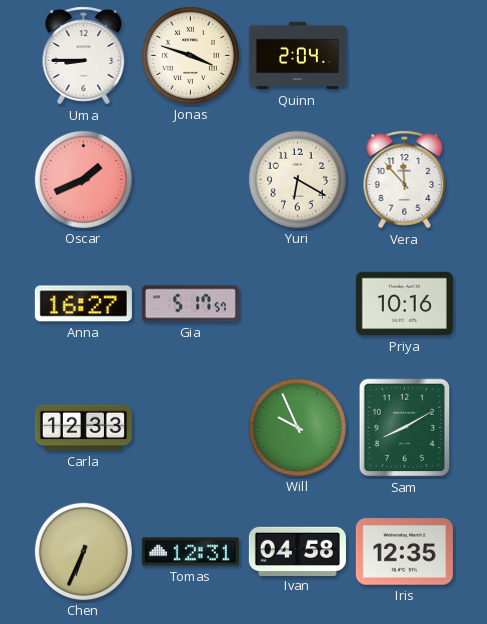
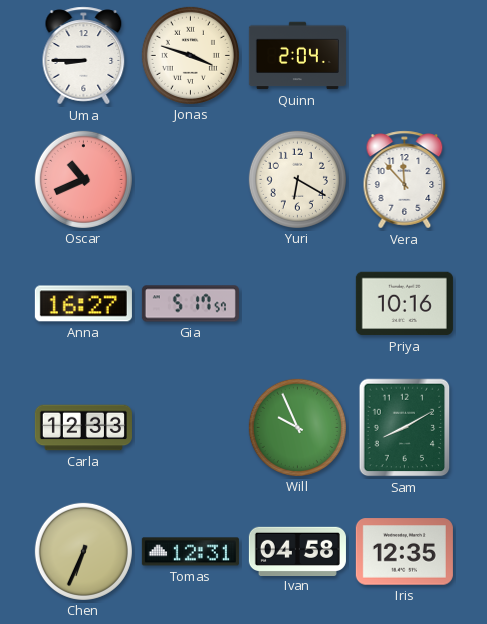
Oscar: 1:41 -> 10:41
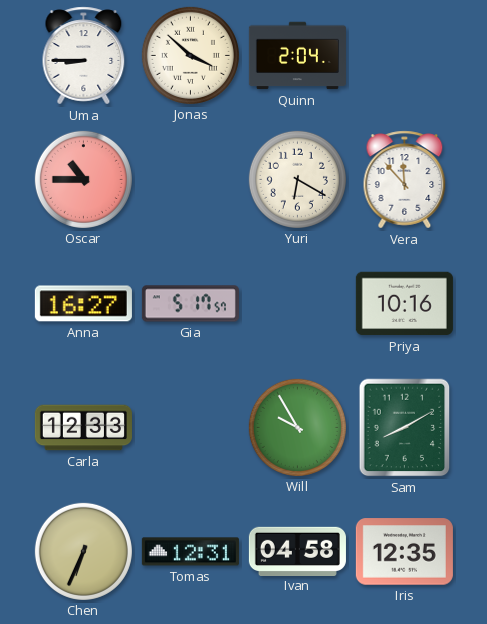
Jonas: 3:48 -> 3:52
Oscar: 10:41 -> 10:45
Will: 9:56 -> 9:55
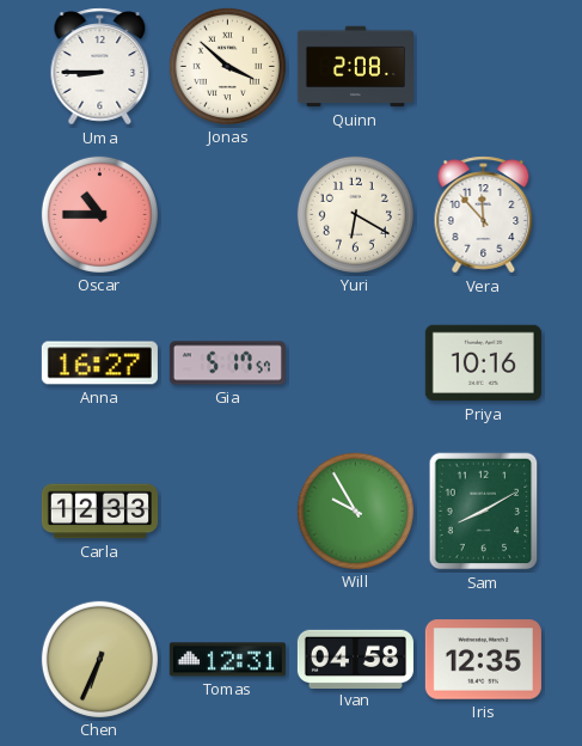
Quinn: 2:04 -> 2:08
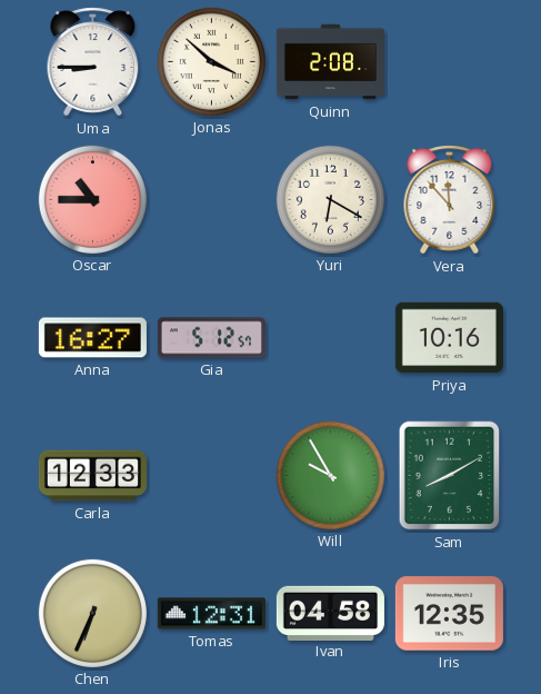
Gia: 5:17 -> 5:12
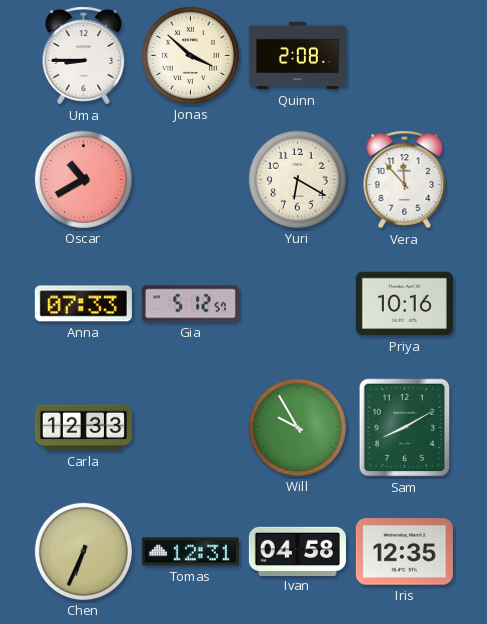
Oscar: 10:45 -> 10:40
Anna: 16:27 -> 07:33
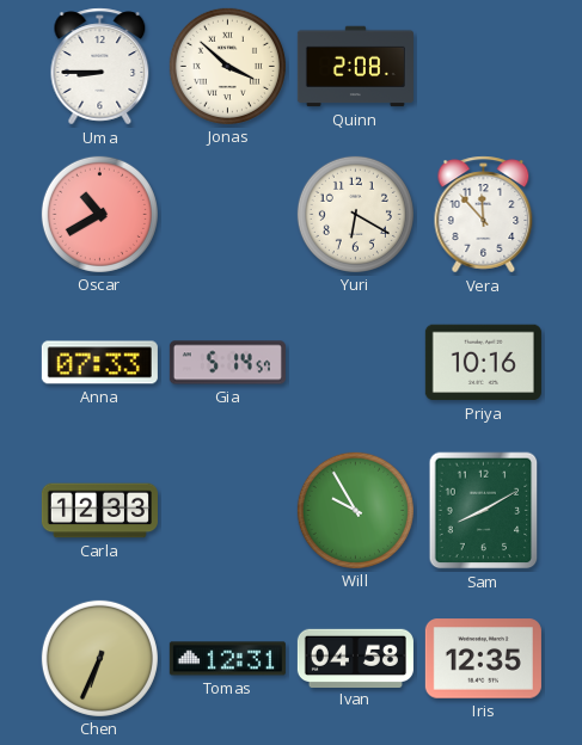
Gia: 5:12 -> 5:14
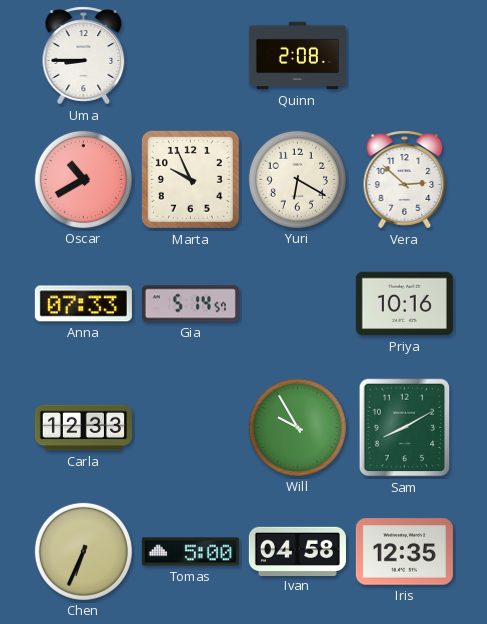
Jonas: 3:52 -> none
Marta: none -> 9:56
Vera: 11:53 -> 2:52
Tomas: 12:31 -> 5:00
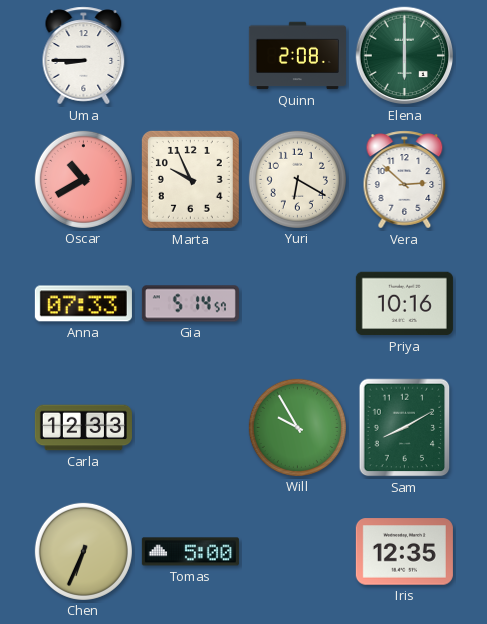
Elena: none -> 6:00
Ivan: 04:58 -> none
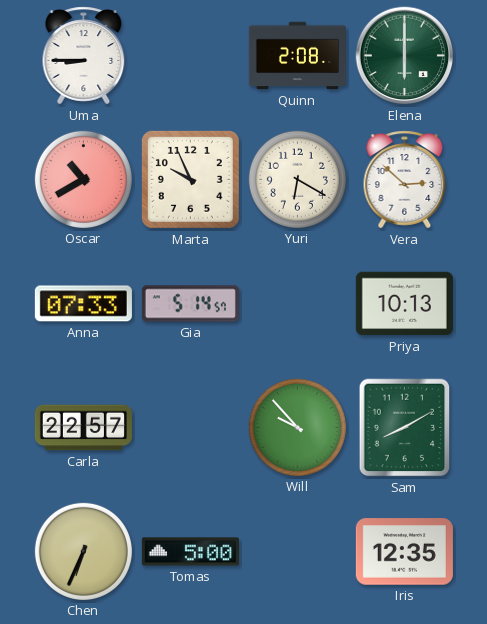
Priya: 10:16 -> 10:13
Carla: 12:33 -> 22:57
Will: 9:55 -> 9:53
